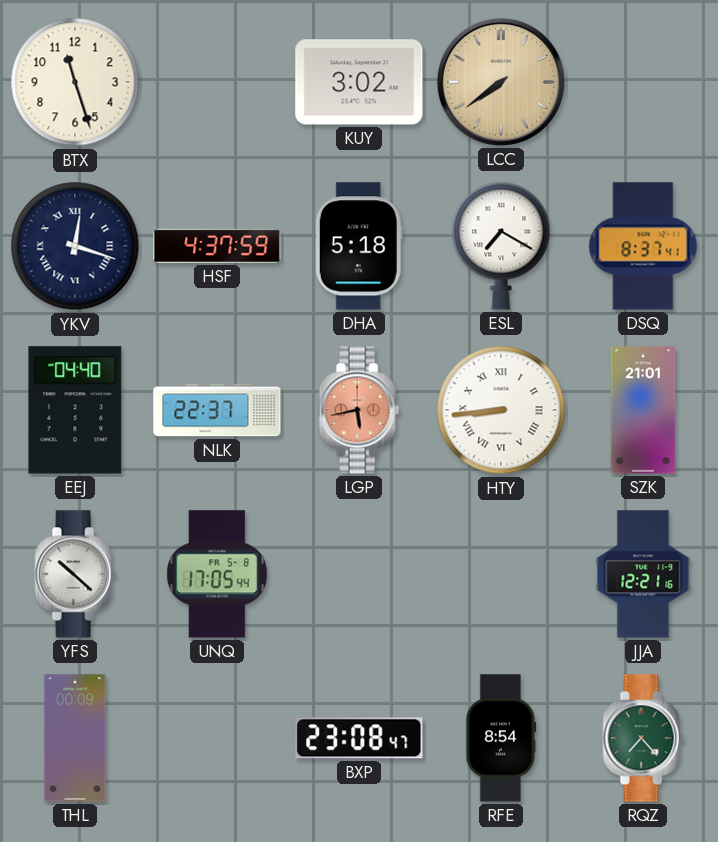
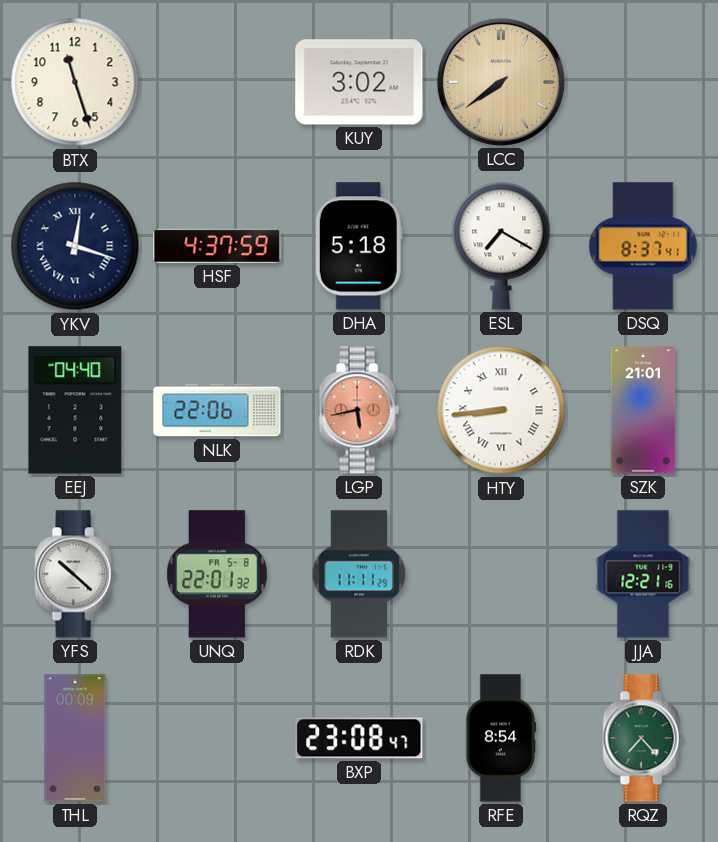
NLK: 22:37 -> 22:06
UNQ: 17:05 -> 22:01
RDK: none -> 11:11
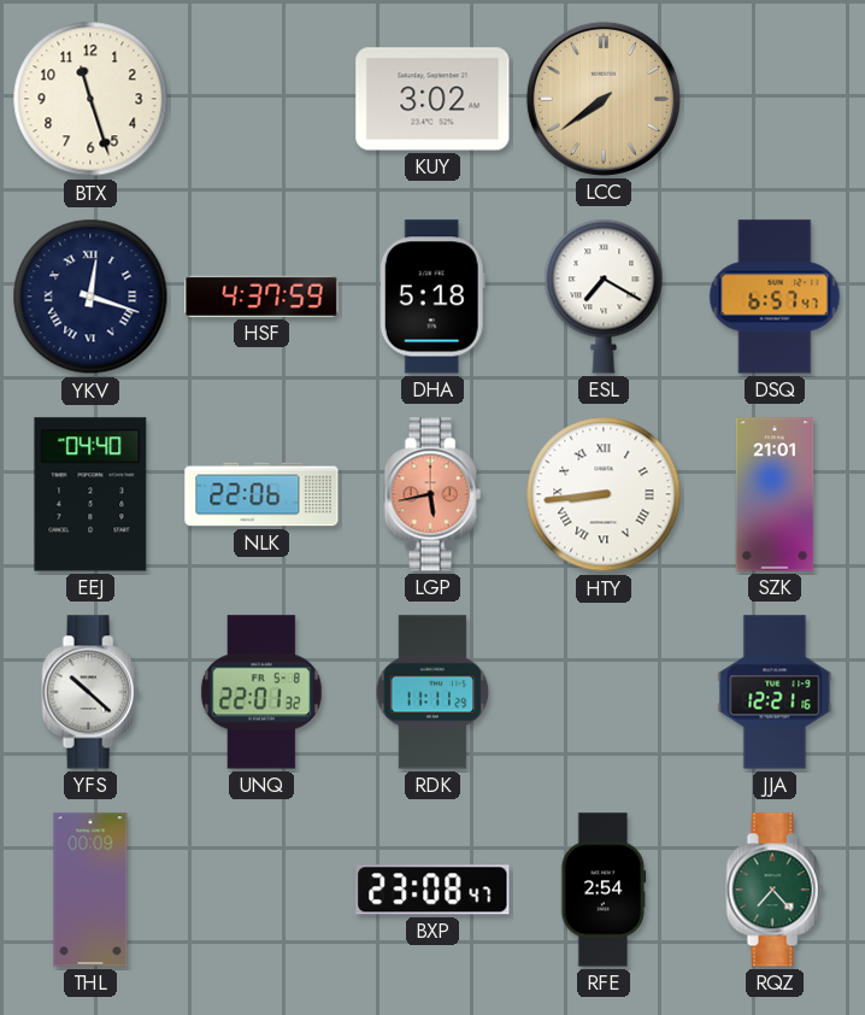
DSQ: 8:37 -> 6:57
RFE: 8:54 -> 2:54
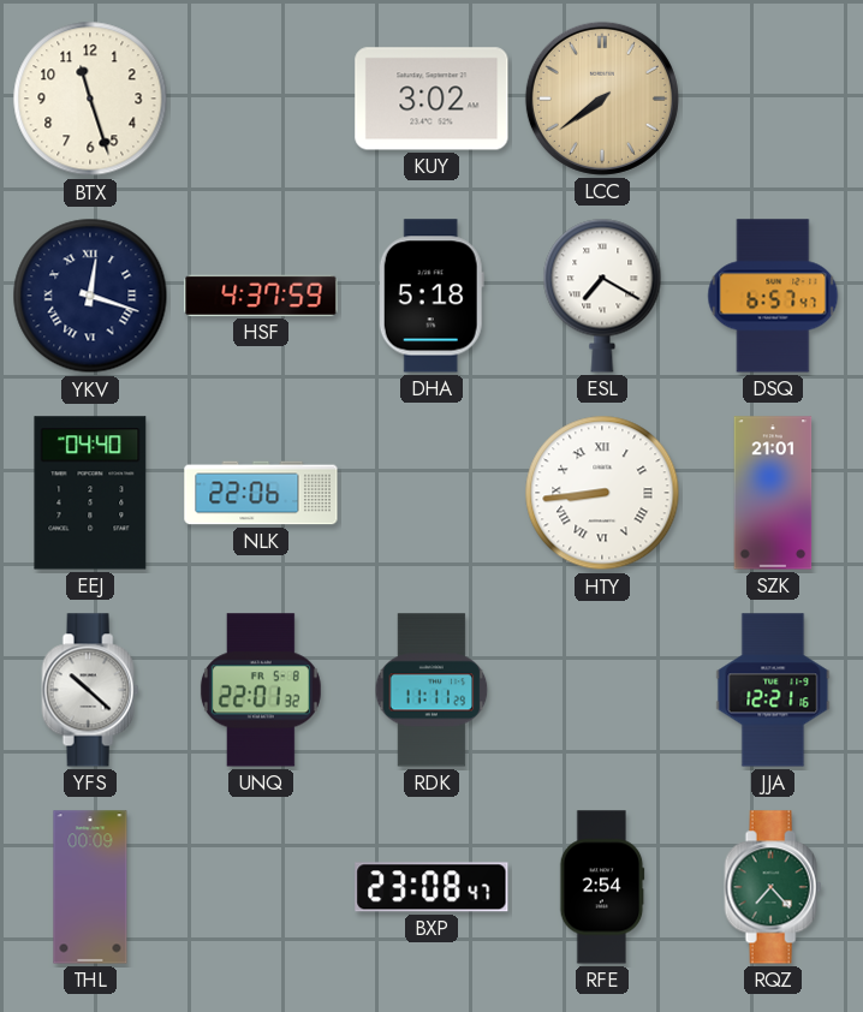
LGP: 5:43 -> none
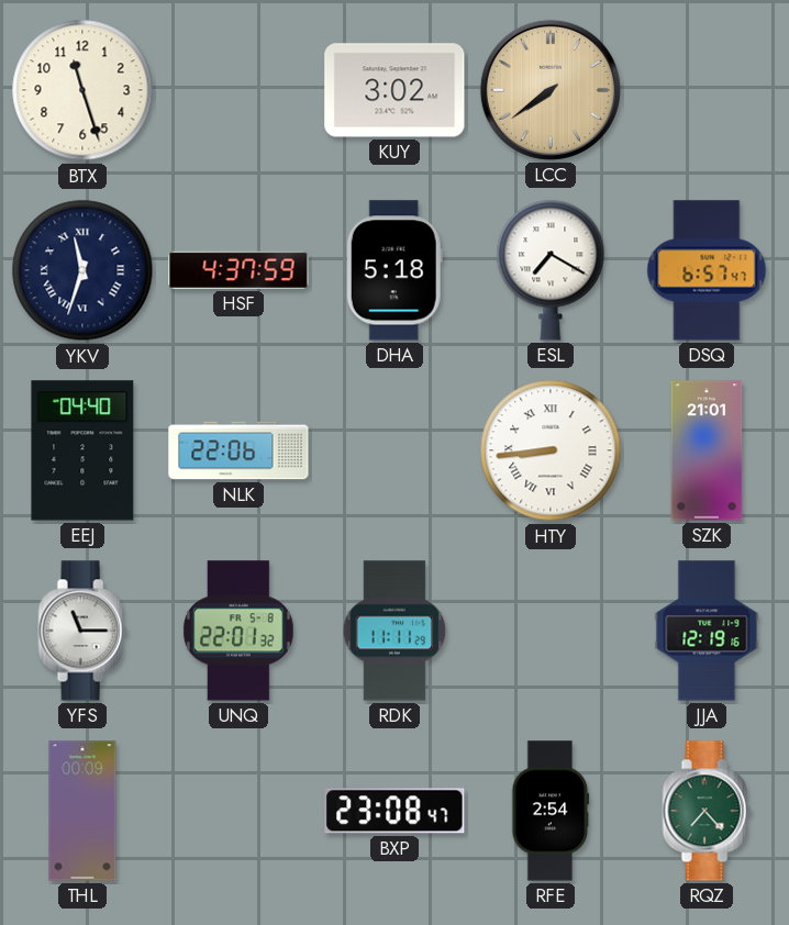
YKV: 12:18 -> 11:33
YFS: 10:22 -> 11:15
JJA: 12:21 -> 12:19
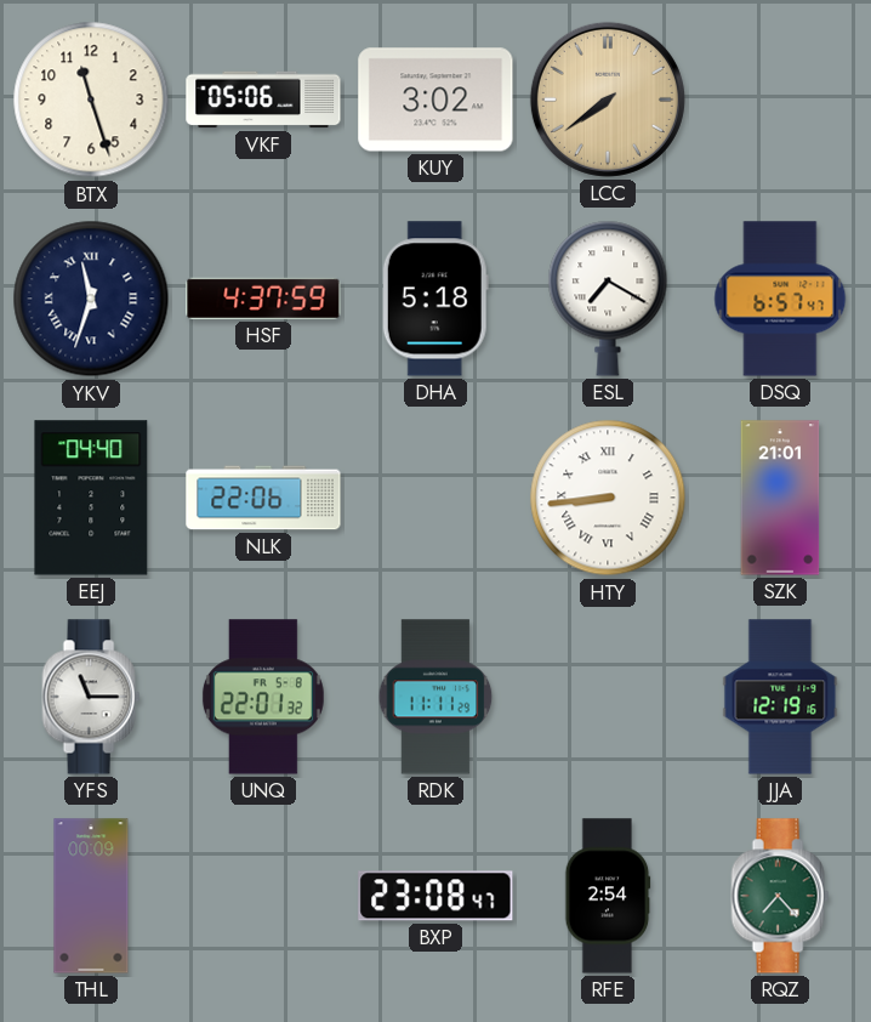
VKF: none -> 05:06
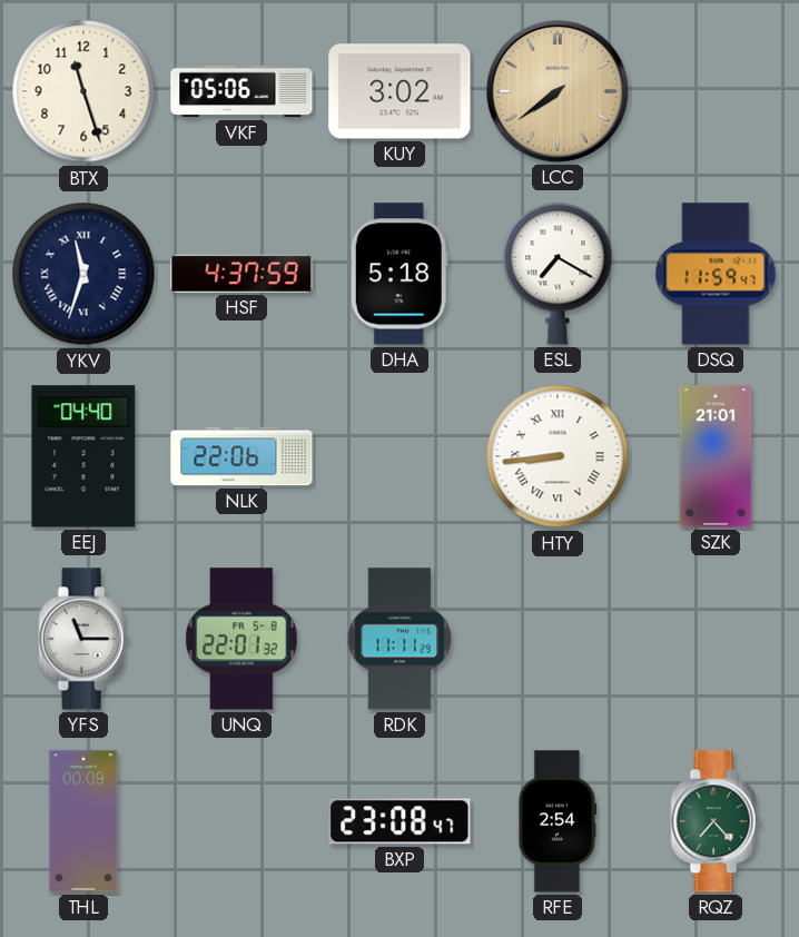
DSQ: 6:57 -> 11:59
JJA: 12:19 -> none
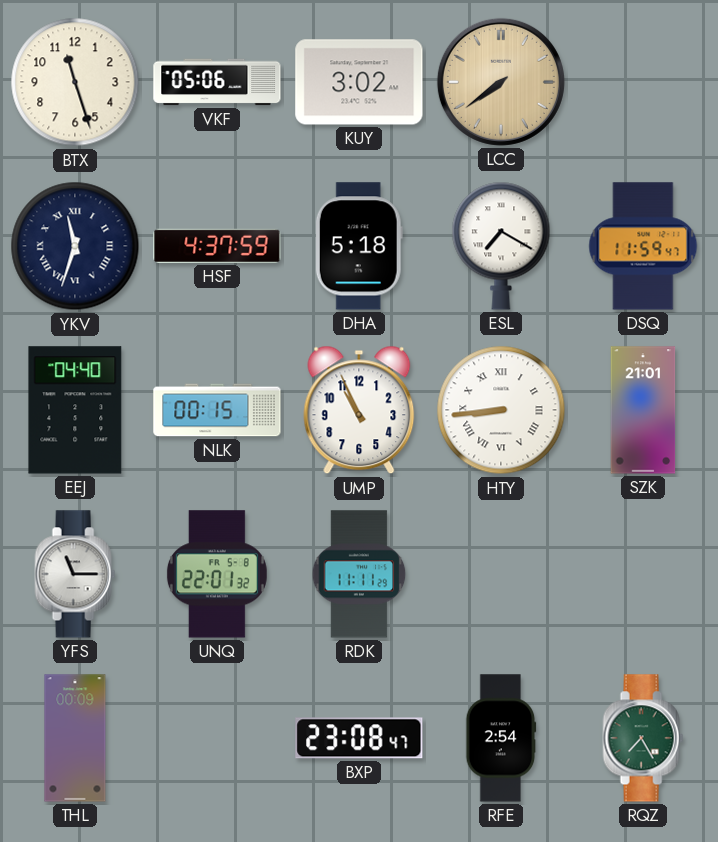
NLK: 22:06 -> 00:15
UMP: none -> 10:56
RQZ: 7:23 -> 7:25
